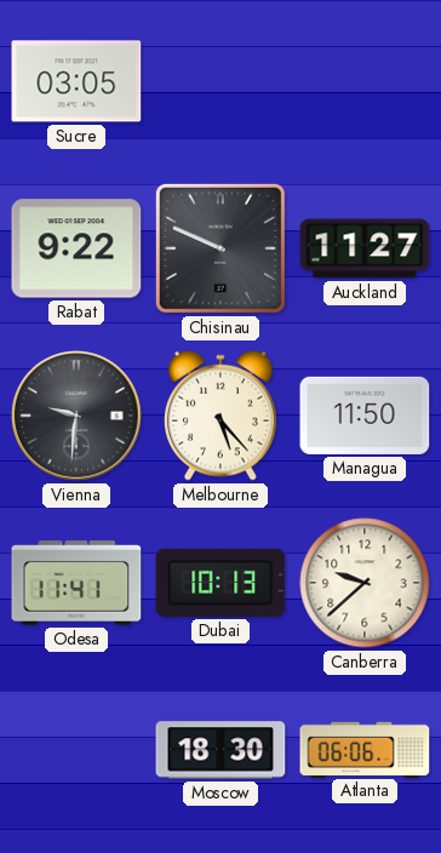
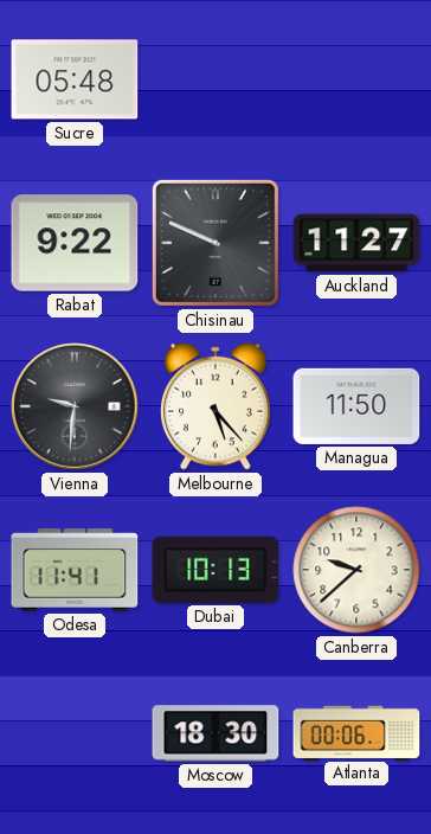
Sucre: 03:05 -> 05:48
Atlanta: 06:06 -> 00:06
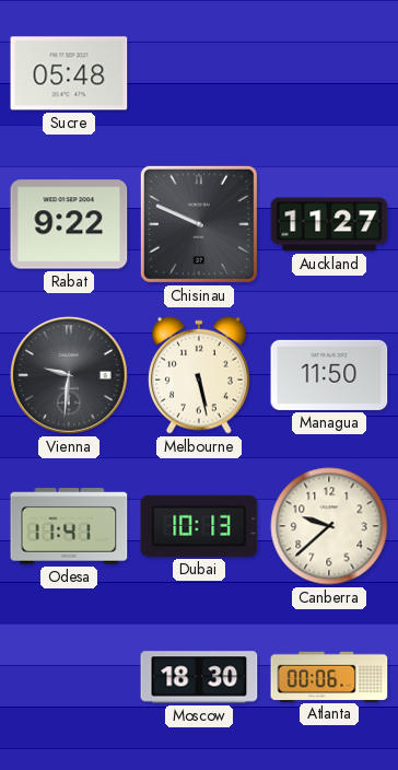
Melbourne: 5:23 -> 5:28
